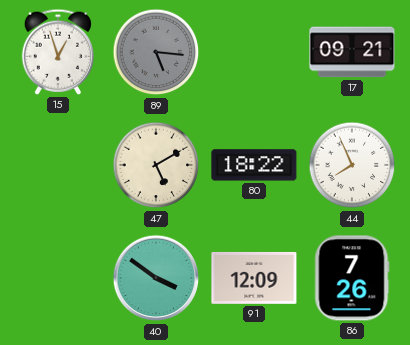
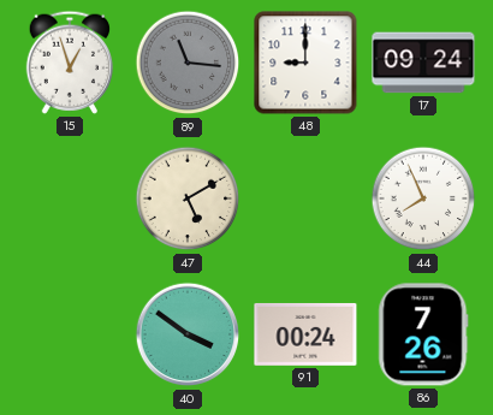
89: 5:16 -> 11:16
48: none -> 9:00
17: 09:21 -> 09:24
80: 18:22 -> none
91: 12:09 -> 00:24
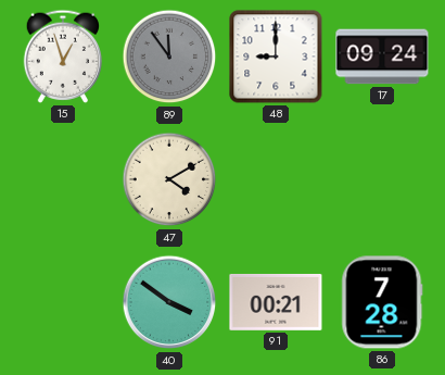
89: 11:16 -> 11:54
47: 5:10 -> 4:10
44: 7:56 -> none
91: 00:24 -> 00:21
86: 7:26 -> 7:28
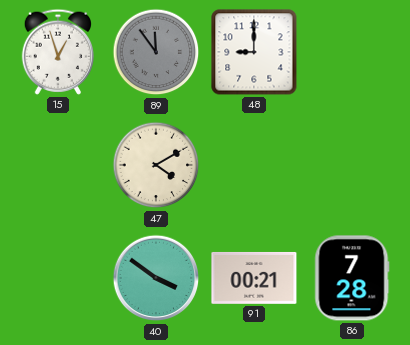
17: 09:24 -> none
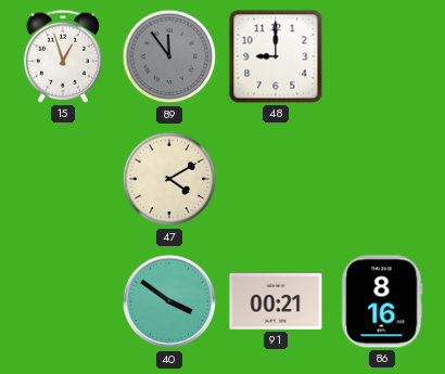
86: 7:28 -> 8:16
